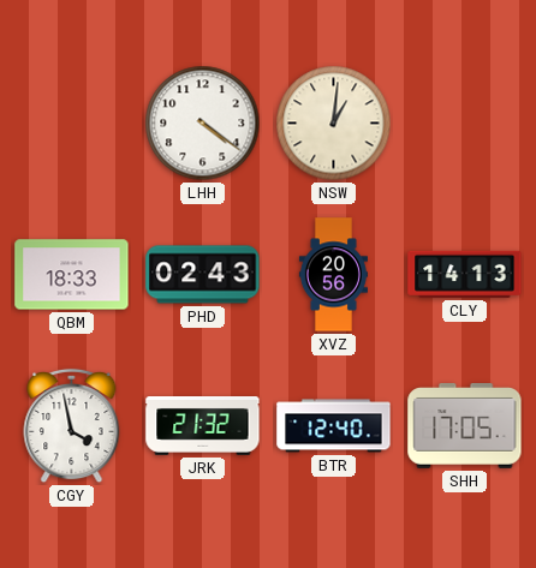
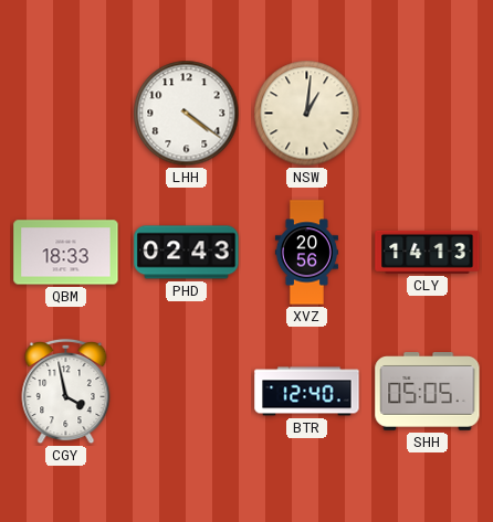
JRK: 21:32 -> none
SHH: 17:05 -> 05:05
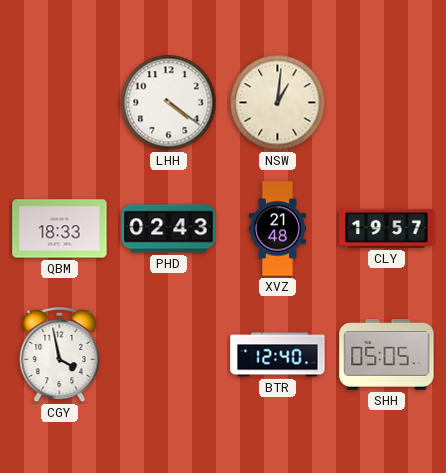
XVZ: 20:56 -> 21:48
CLY: 14:13 -> 19:57
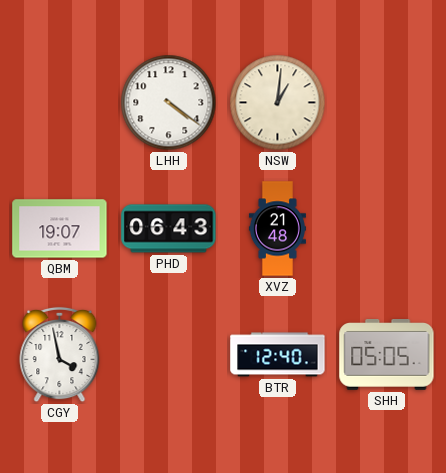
QBM: 18:33 -> 19:07
PHD: 02:43 -> 06:43
CLY: 19:57 -> none
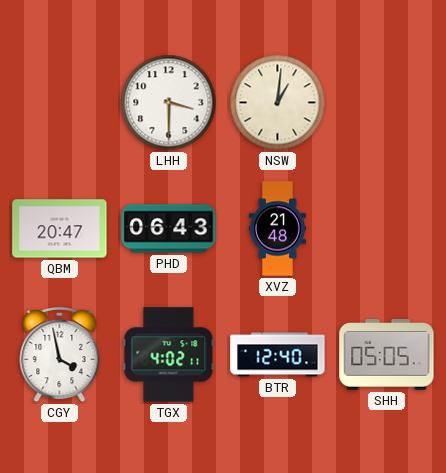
LHH: 4:21 -> 3:30
QBM: 19:07 -> 20:47
TGX: none -> 4:02
